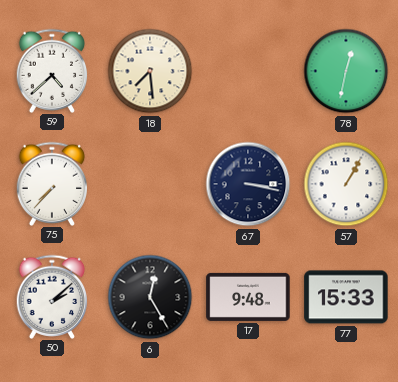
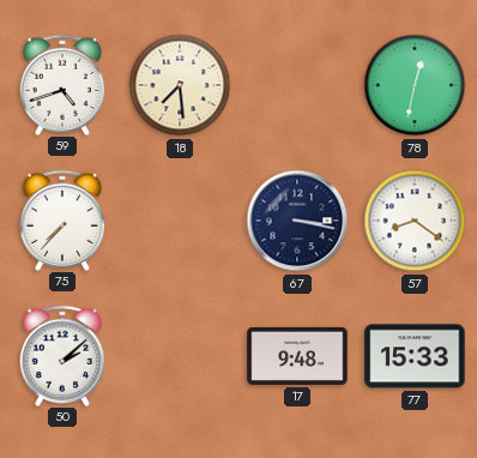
59: 4:38 -> 4:42
57: 1:05 -> 8:21
6: 12:25 -> none
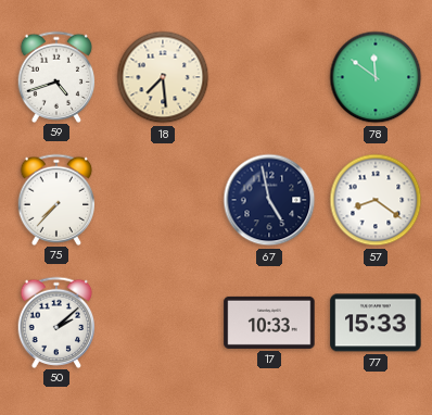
78: 12:32 -> 11:51
67: 3:17 -> 4:58
17: 9:48 -> 10:33
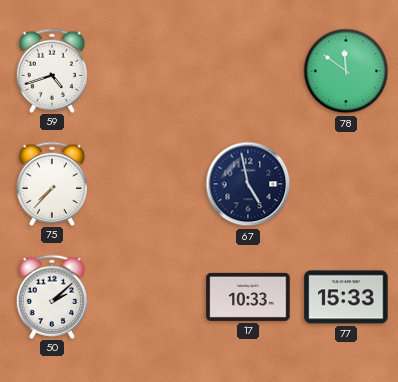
18: 7:29 -> none
57: 8:21 -> none
